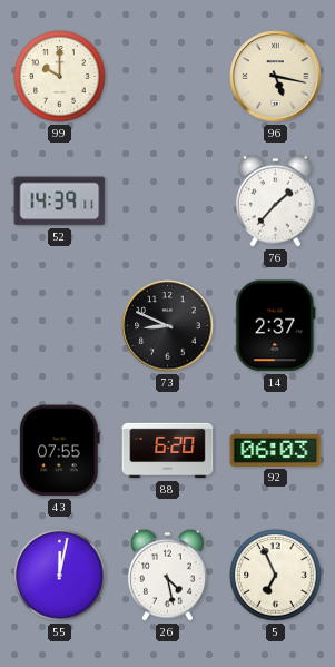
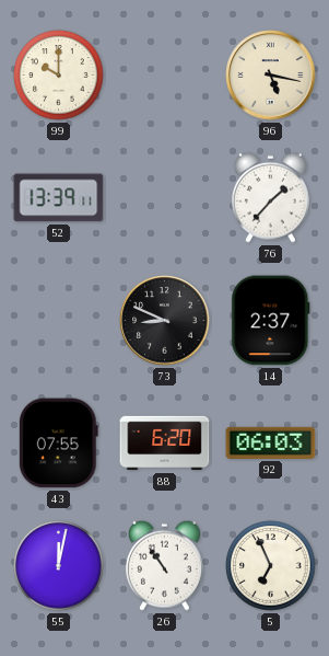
52: 14:39 -> 13:39
26: 4:28 -> 10:54
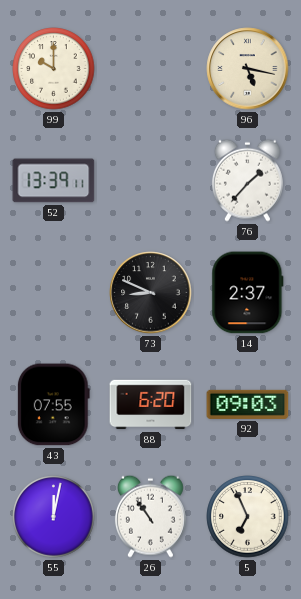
92: 06:03 -> 09:03
